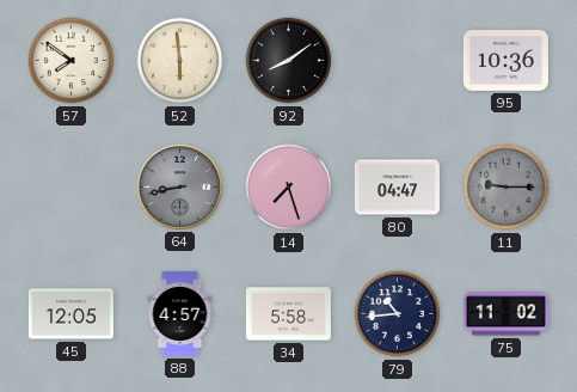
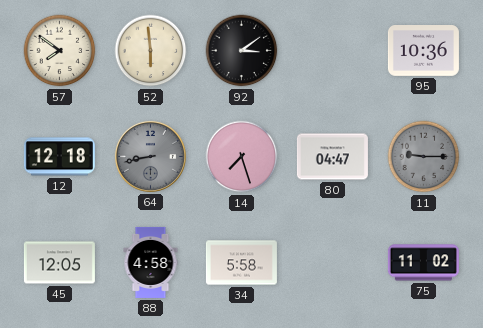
92: 8:09 -> 3:09
12: none -> 12:18
88: 4:57 -> 4:58
79: 10:44 -> none
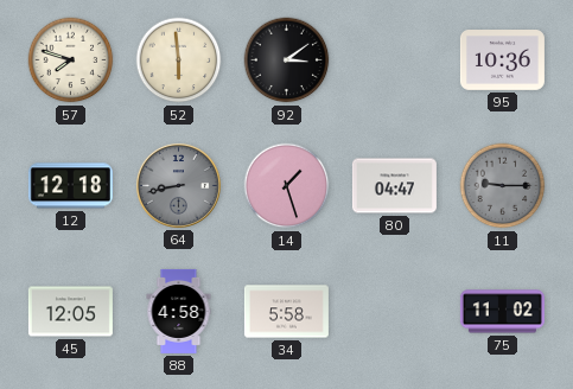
57: 7:51 -> 7:48
14: 7:27 -> 1:27
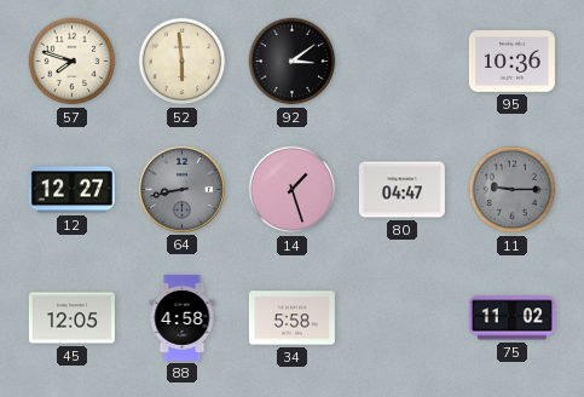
12: 12:18 -> 12:27
